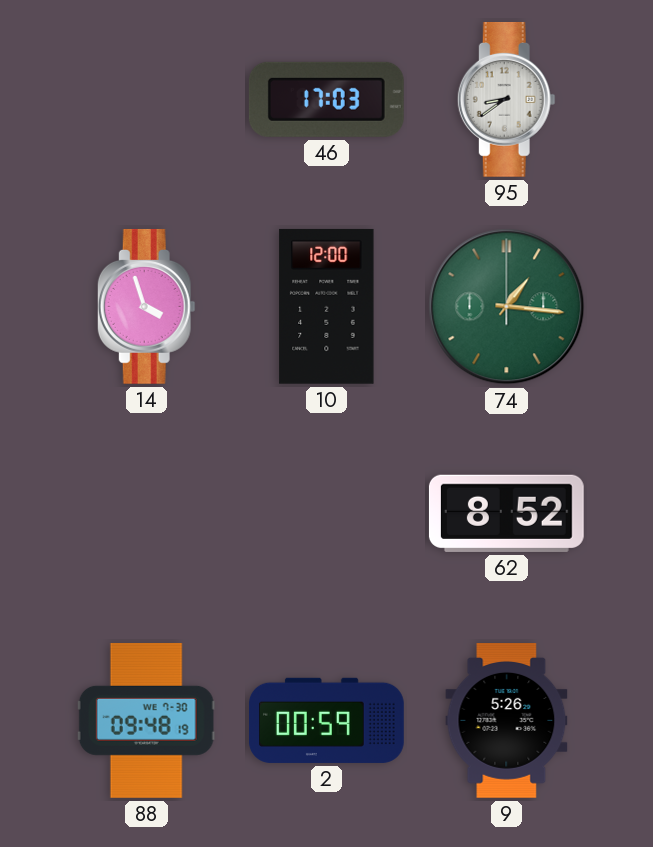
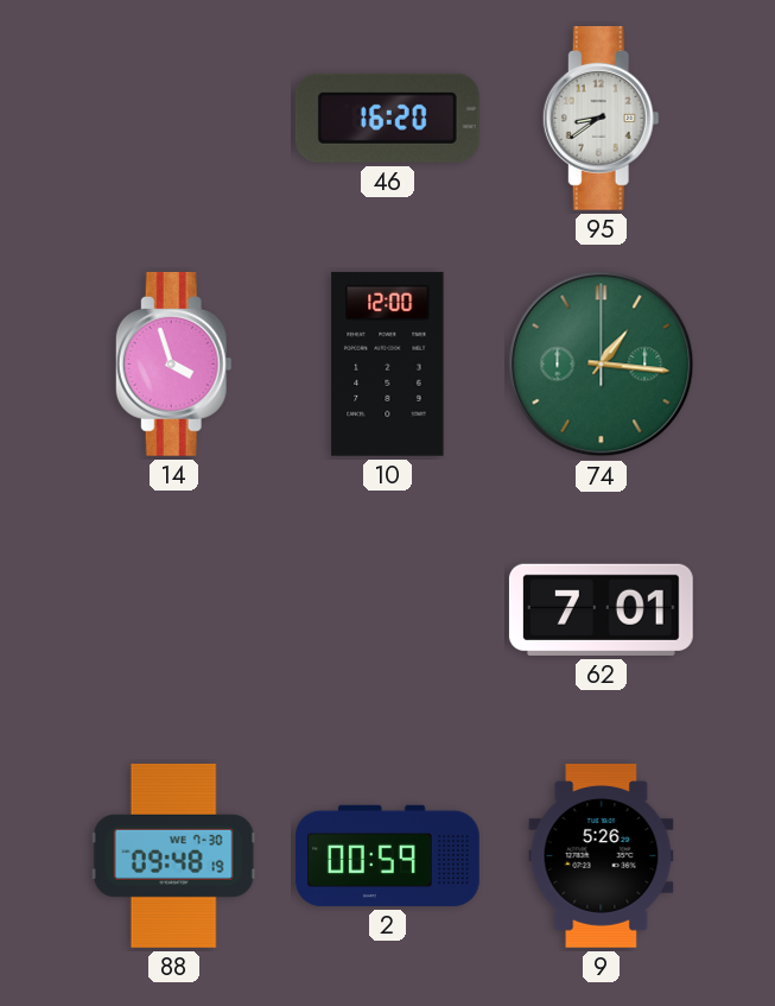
46: 17:03 -> 16:20
62: 8:52 -> 7:01
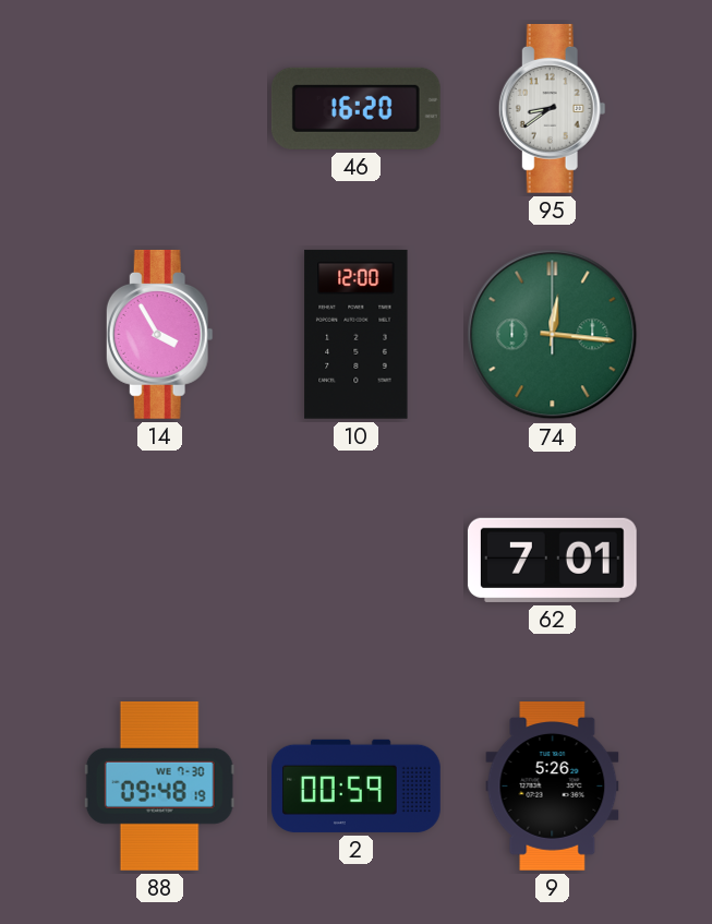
14: 3:57 -> 3:55
74: 1:16 -> 12:16
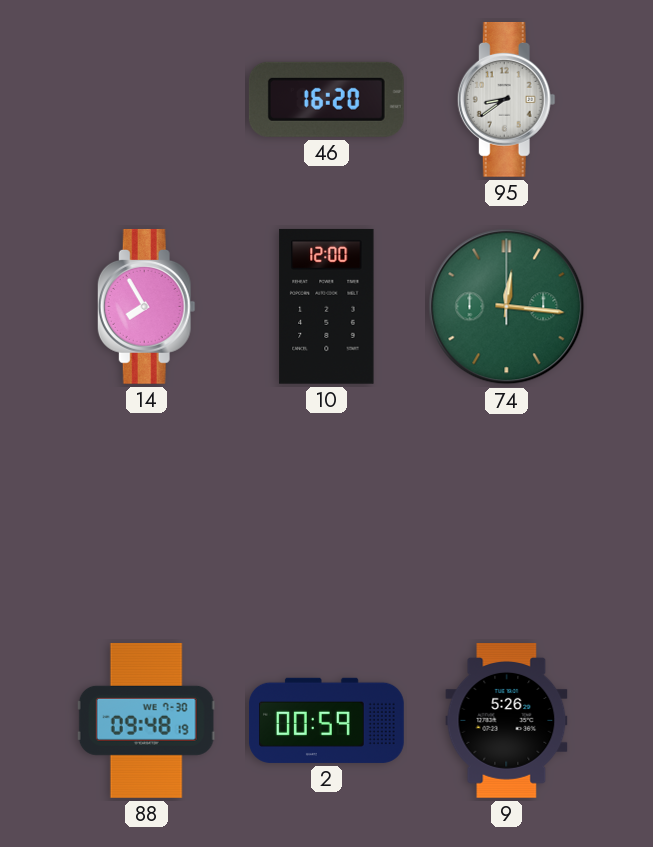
14: 3:55 -> 7:55
62: 7:01 -> none
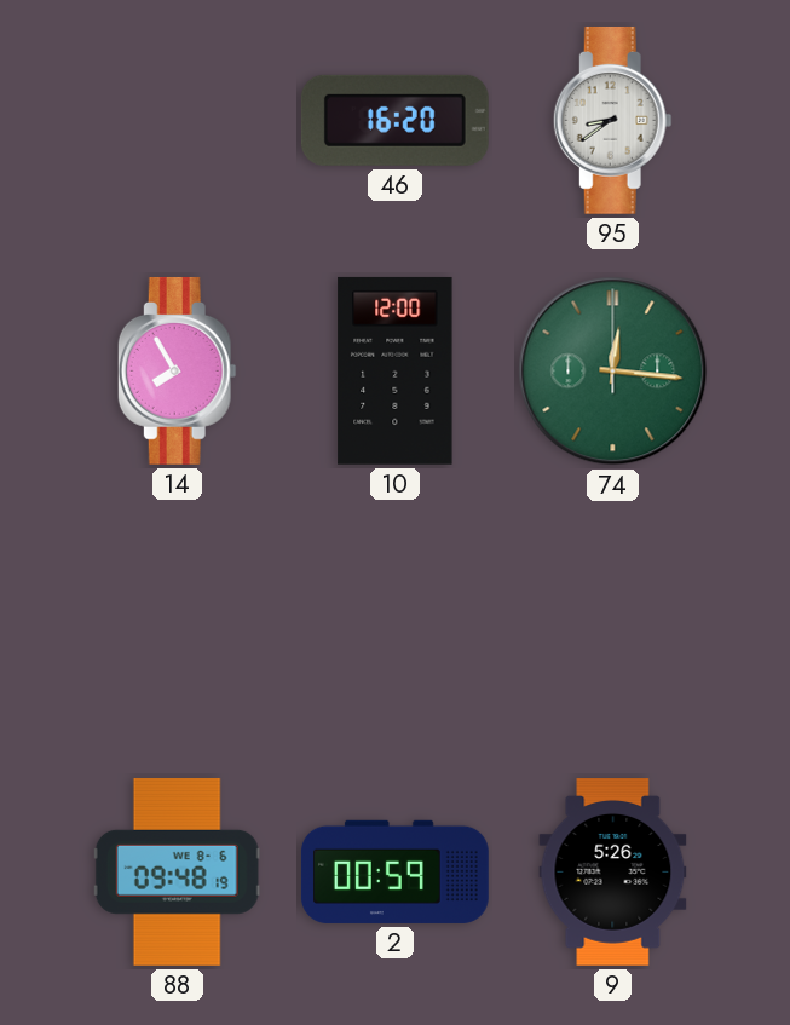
88 date: WE 7-30 -> WE 8-6
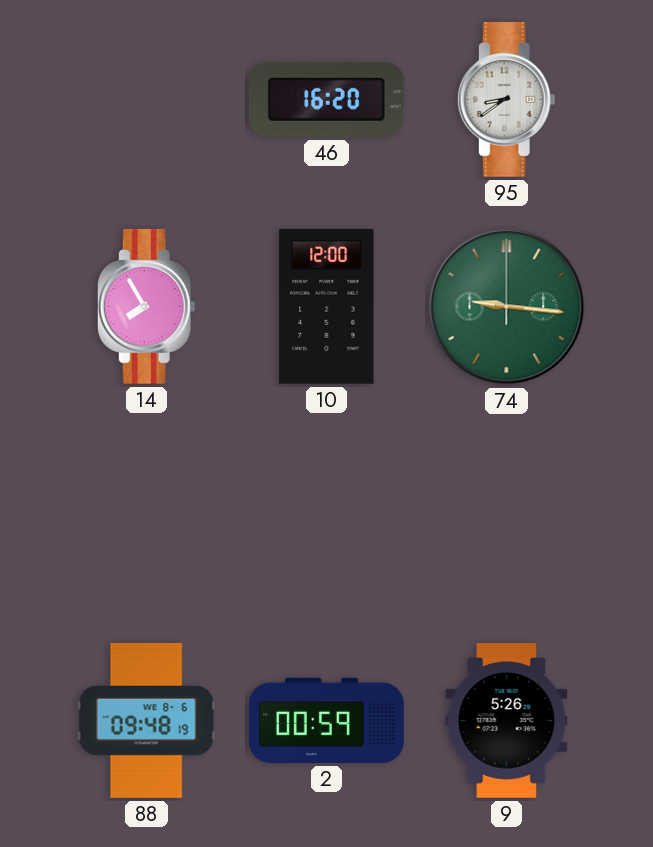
74: 12:16 -> 9:16
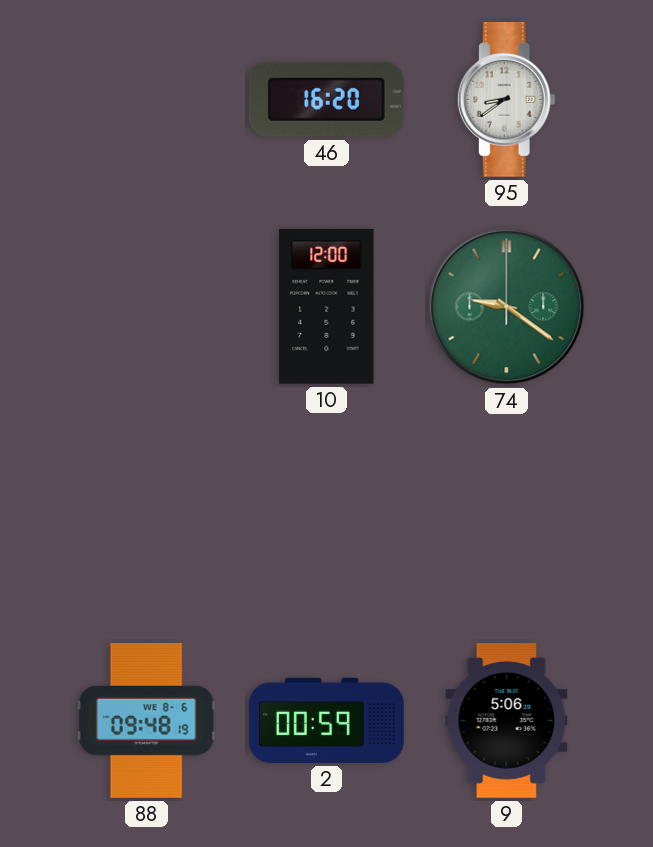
14: 7:55 -> none
74: 9:16 -> 9:21
9: 5:26 -> 5:06
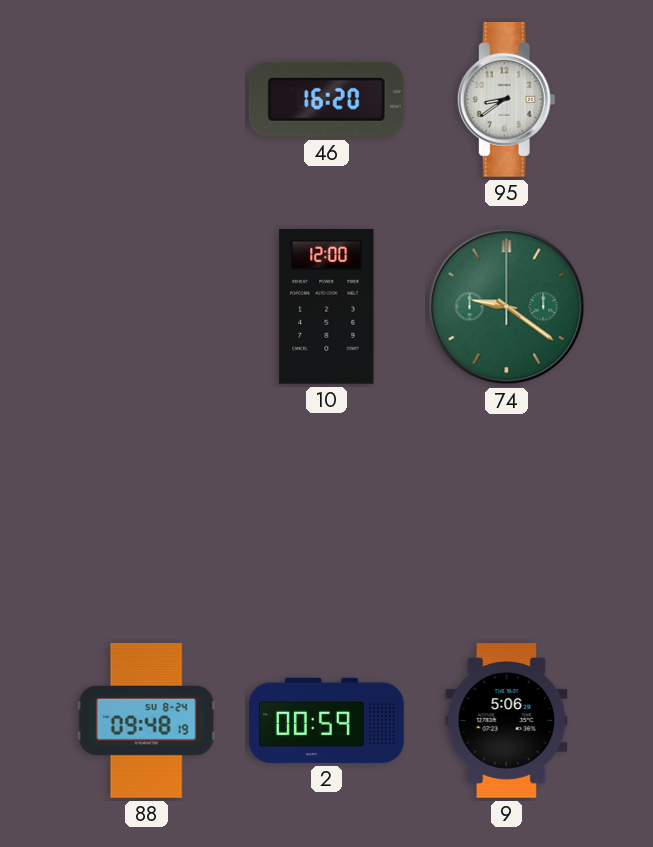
88 date: WE 8-6 -> SU 8-24
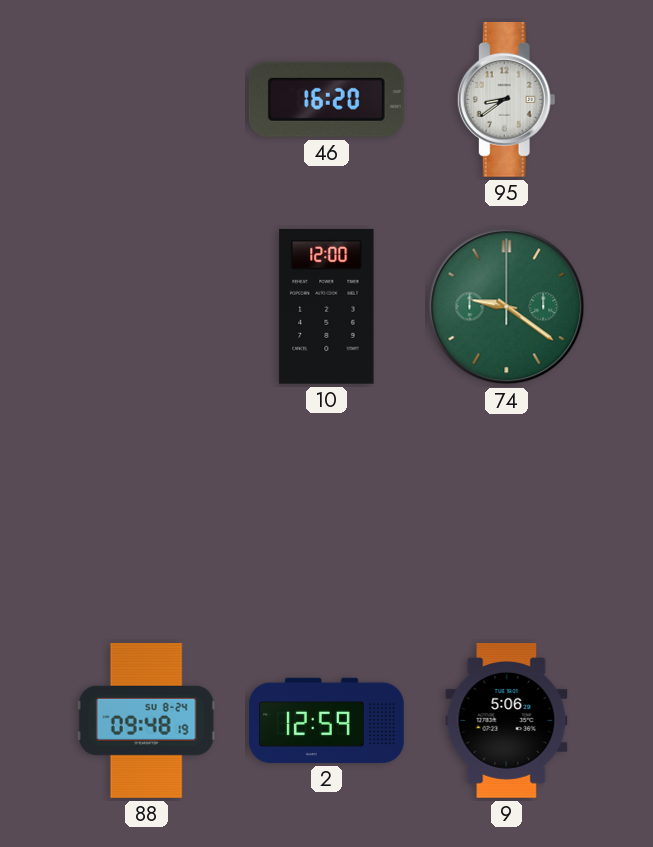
2: 00:59 -> 12:59
